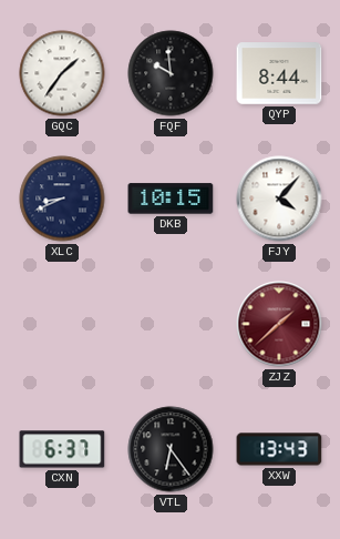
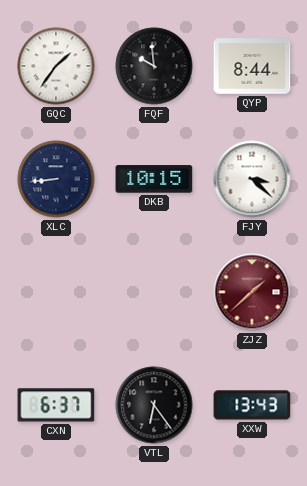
XLC: 8:41 -> 8:44
FJY: 4:07 -> 3:22
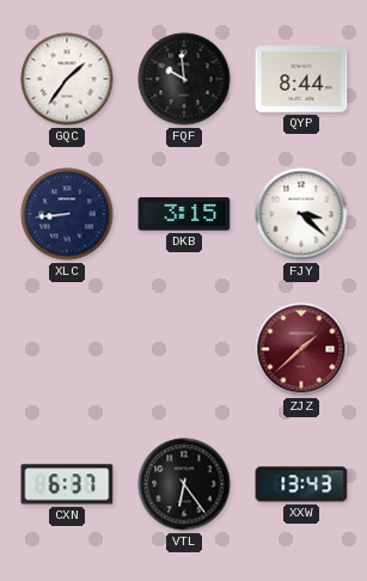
DKB: 10:15 -> 3:15
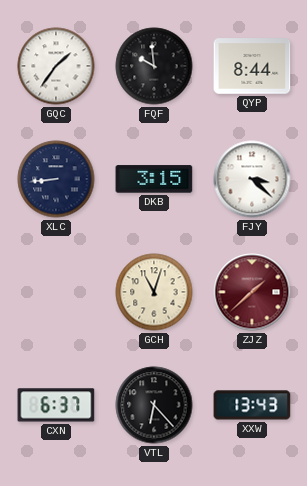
GCH: none -> 11:03
VTL: 6:24 -> 6:23
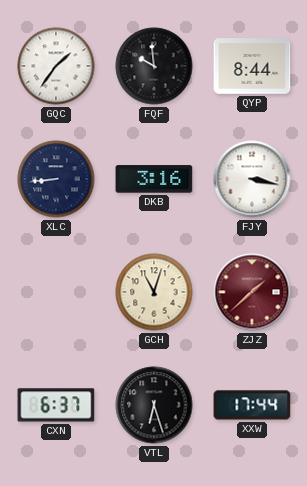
DKB: 3:15 -> 3:16
FJY: 3:22 -> 3:17
VTL: 6:23 -> 6:27
XXW: 13:43 -> 17:44
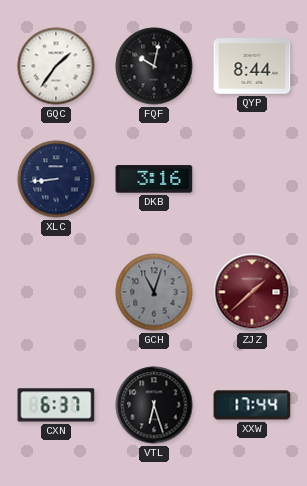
FQF: 9:59 -> 10:02
FJY: 3:17 -> none
GCH dial: cream -> grey
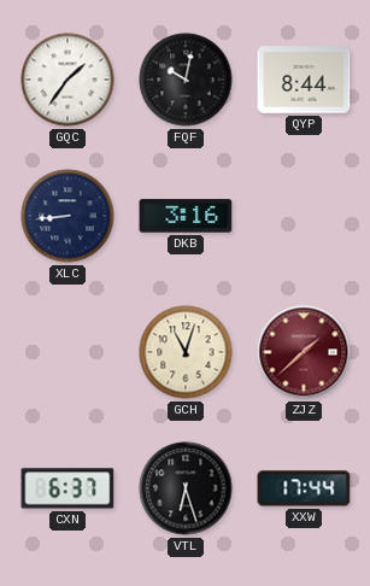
GCH dial: grey -> cream
